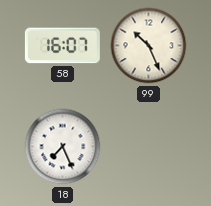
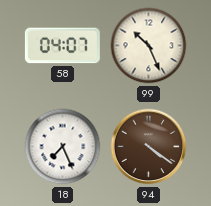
58: 16:07 -> 04:07
94: none -> 4:21
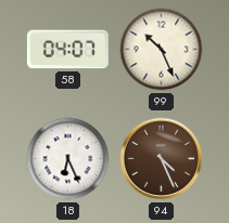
18: 7:26 -> 6:26
94: 4:21 -> 4:26
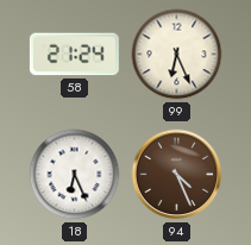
58: 04:07 -> 21:24
99: 10:26 -> 6:26
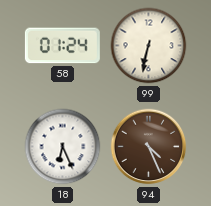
58: 21:24 -> 01:24
99: 6:26 -> 6:32
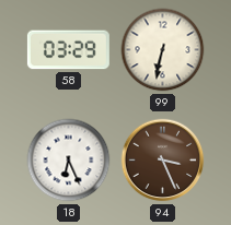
58: 01:24 -> 03:29
94: 4:26 -> 3:26
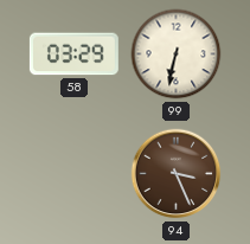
18: 6:26 -> none
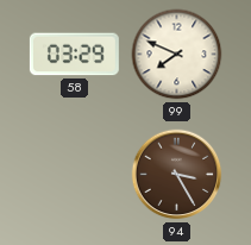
99: 6:32 -> 7:49
94: 3:26 -> 3:25
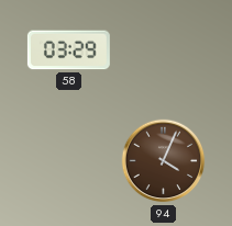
99: 7:49 -> none
94: 3:25 -> 4:04
